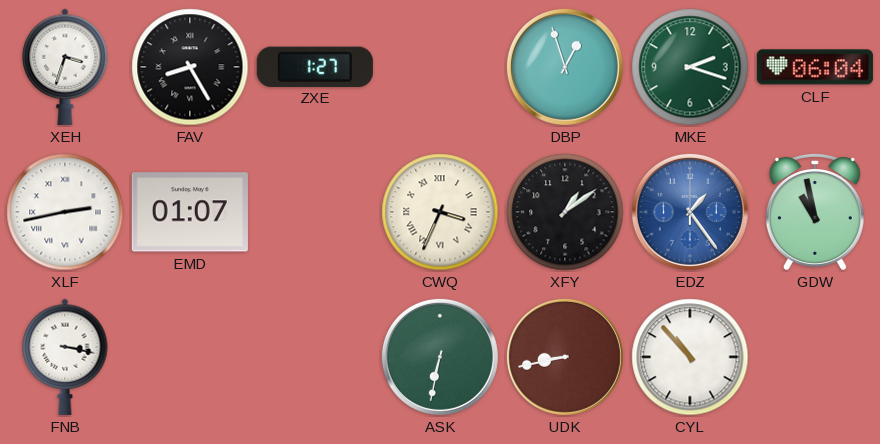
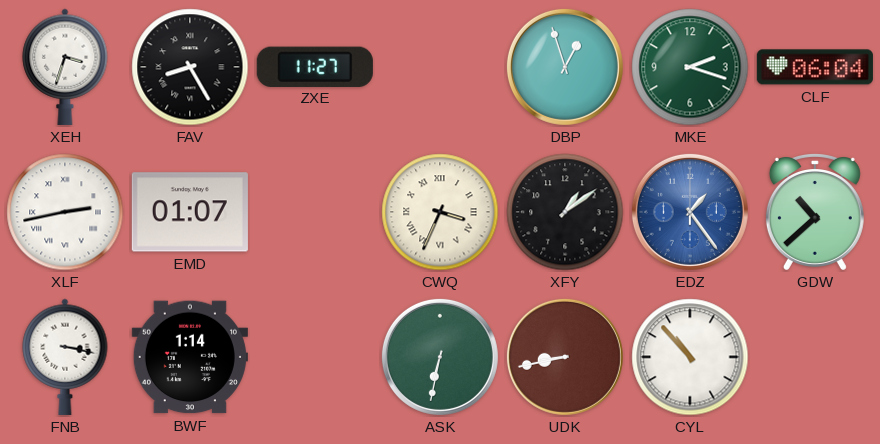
ZXE: 1:27 -> 11:27
GDW: 10:58 -> 10:38
BWF: none -> 1:14
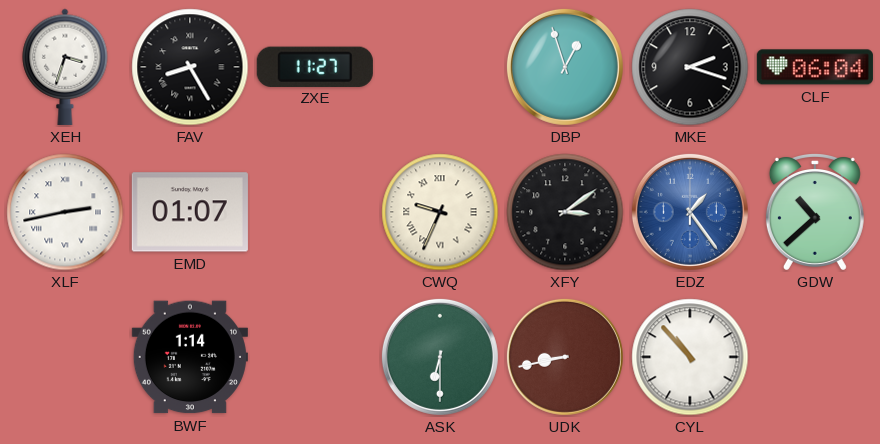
MKE dial: green -> black
CWQ: 3:34 -> 9:34
XFY: 1:09 -> 3:09
FNB: 3:17 -> none
ASK: 6:32 -> 6:30
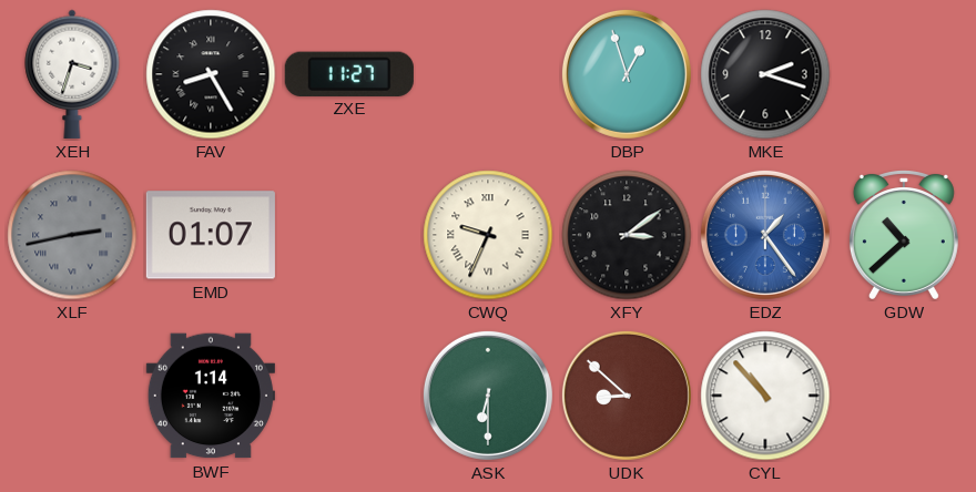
CLF: 06:04 -> none
XLF dial: white -> grey
UDK: 8:43 -> 8:52
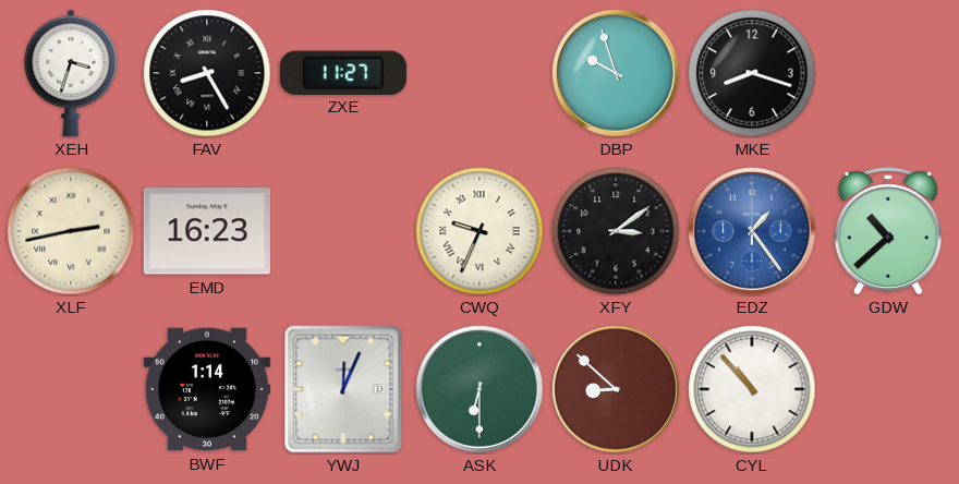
DBP: 12:57 -> 9:57
MKE: 2:18 -> 8:18
XLF dial: grey -> cream
EMD: 01:07 -> 16:23
YWJ: none -> 12:04
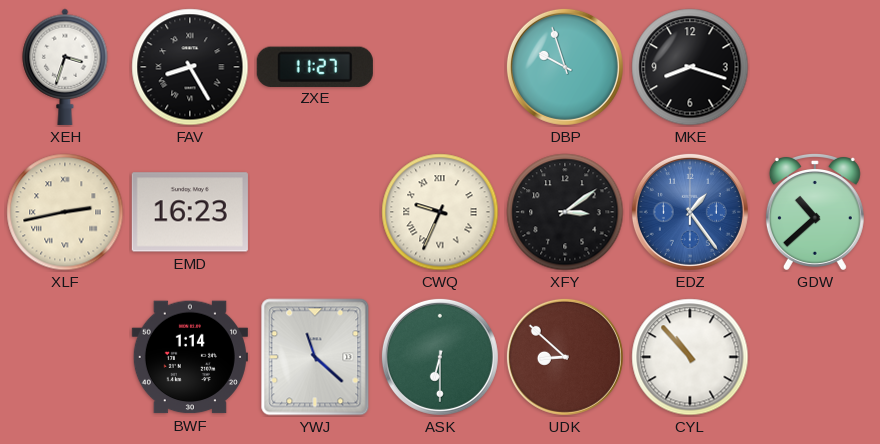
YWJ: 12:04 -> 11:22
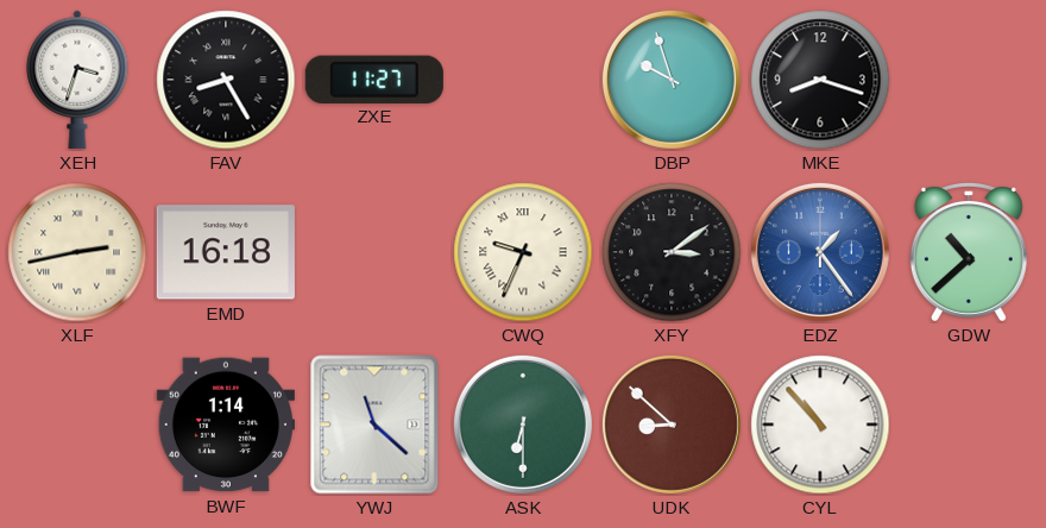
EMD: 16:23 -> 16:18
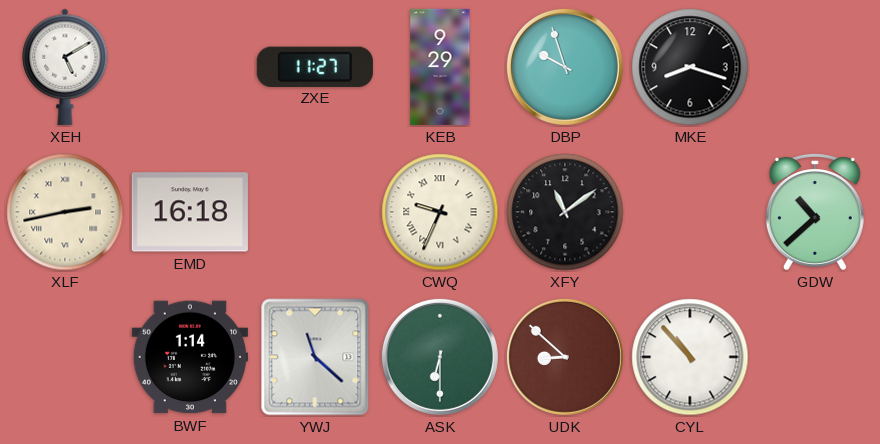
XEH: 3:33 -> 5:10
FAV: 8:25 -> none
KEB: none -> 9:29
XFY: 3:09 -> 11:09
EDZ: 1:24 -> none
